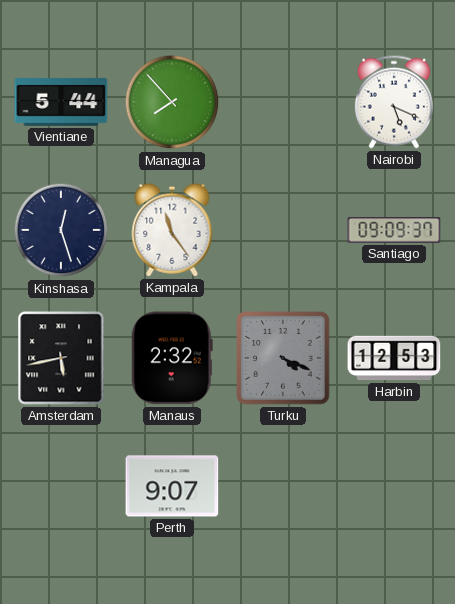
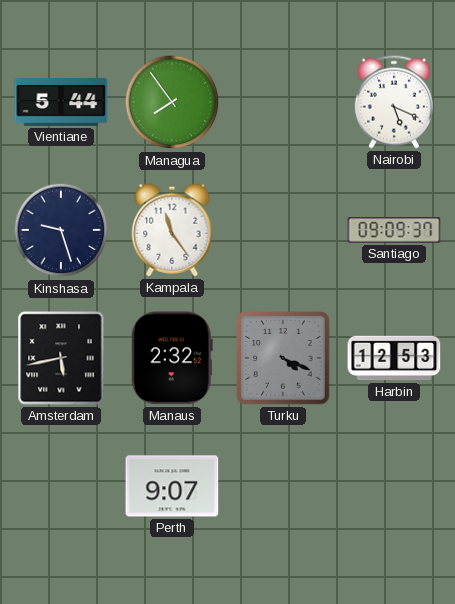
Managua: 7:53 -> 7:54
Kinshasa: 12:27 -> 9:27
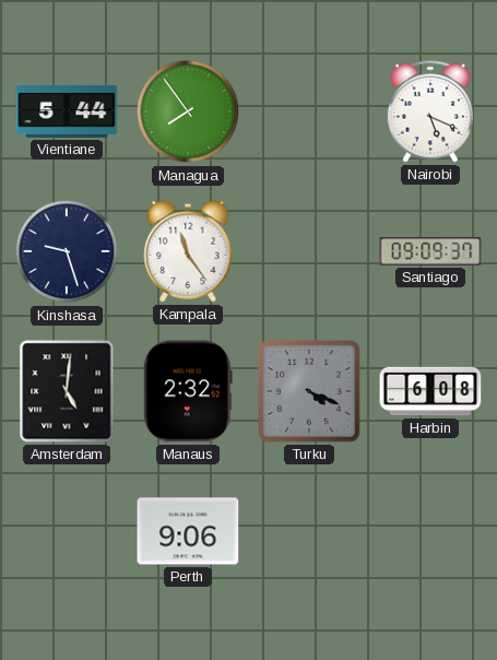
Amsterdam: 5:43 -> 5:01
Harbin: 12:53 -> 6:08
Perth: 9:07 -> 9:06
